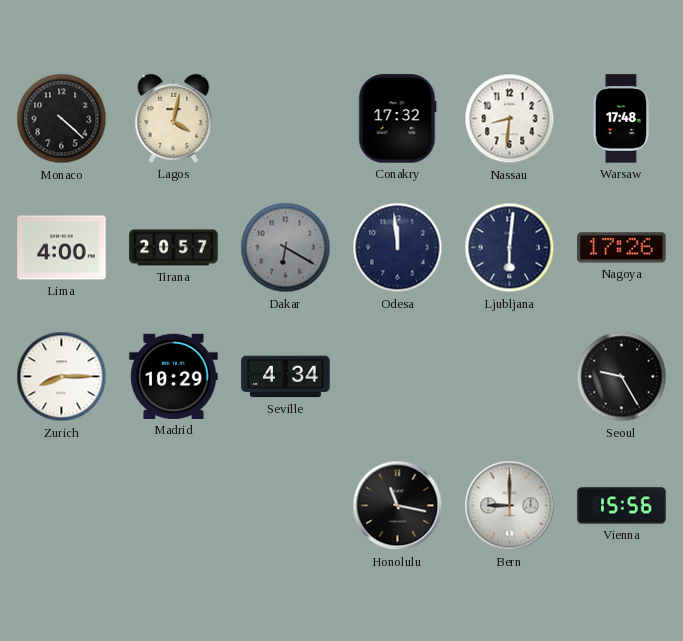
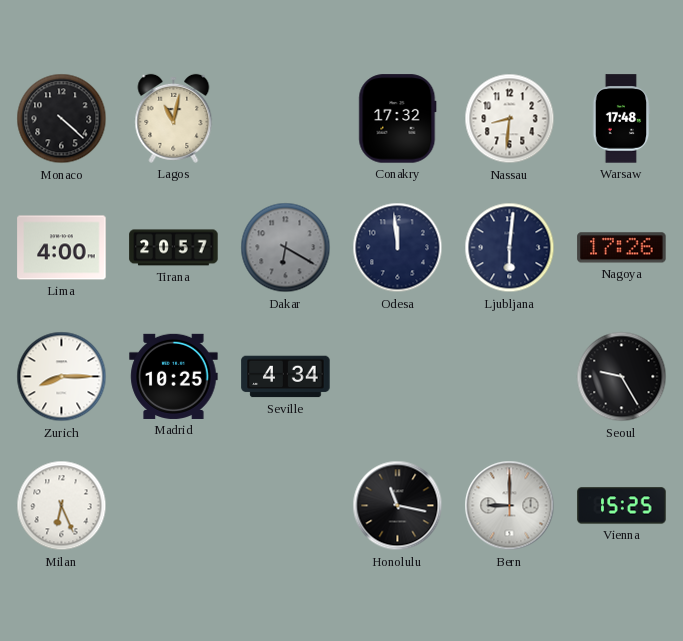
Lagos: 4:02 -> 11:02
Madrid: 10:29 -> 10:25
Milan: none -> 6:26
Vienna: 15:56 -> 15:25
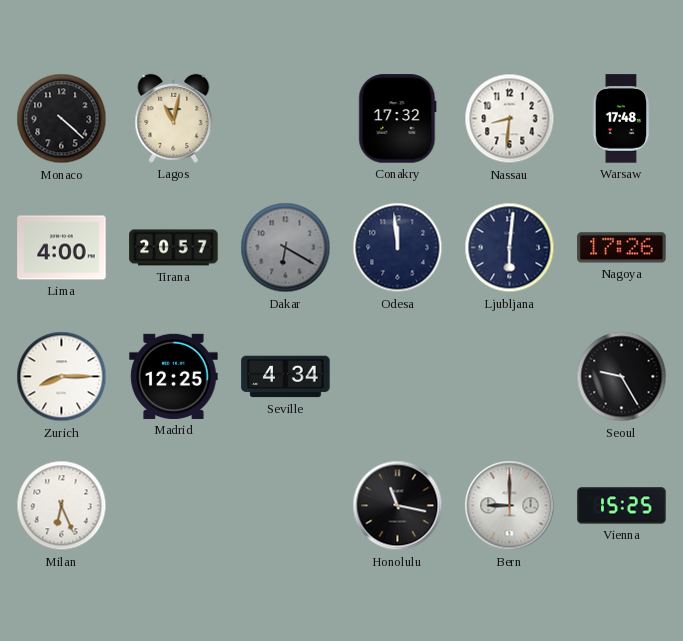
Madrid: 10:25 -> 12:25
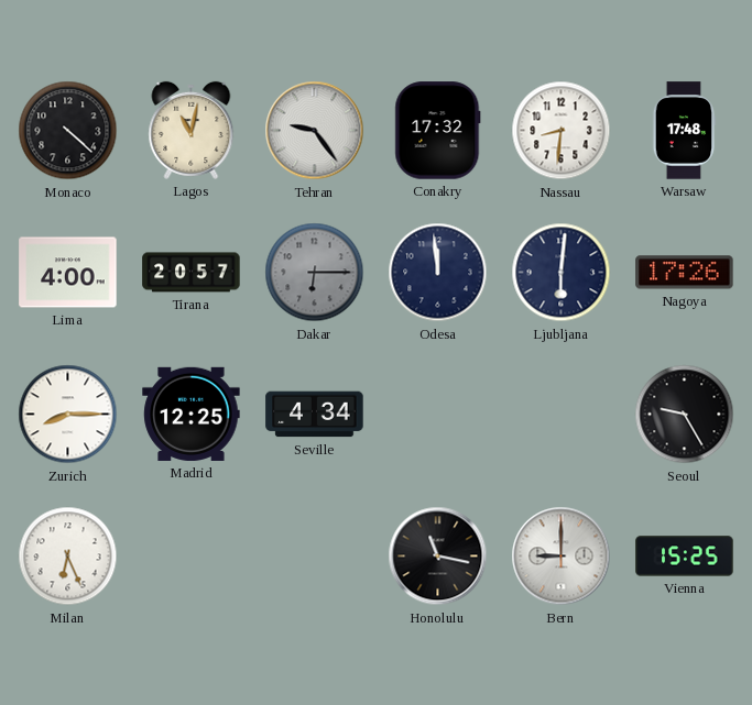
Tehran: none -> 9:24
Dakar: 6:20 -> 6:15
